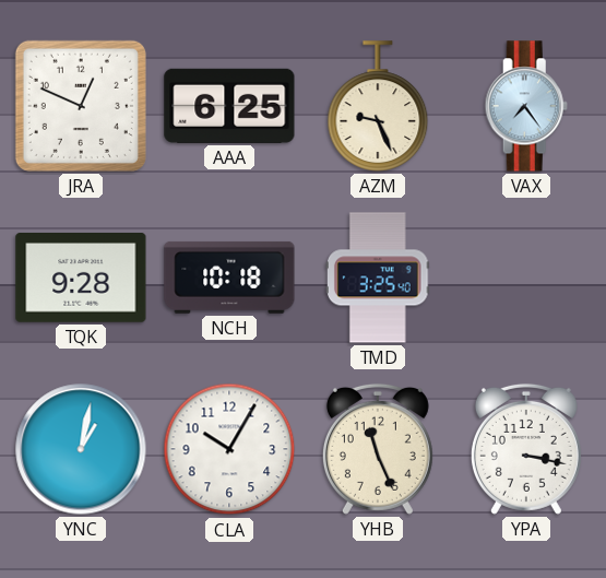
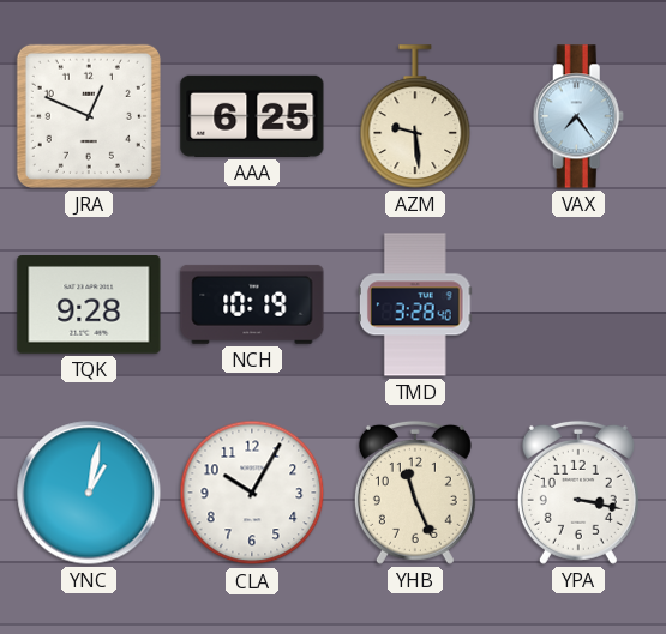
AZM: 9:26 -> 9:29
NCH: 10:18 -> 10:19
TMD: 3:25 -> 3:28
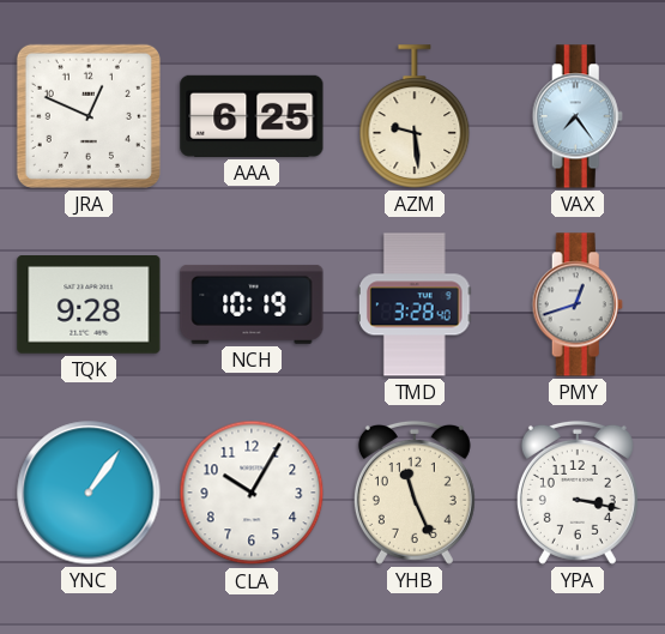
PMY: none -> 12:42
YNC: 1:02 -> 1:06
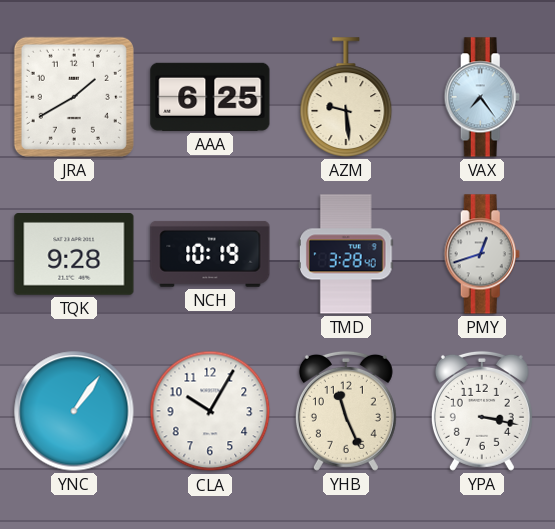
JRA: 12:49 -> 1:40
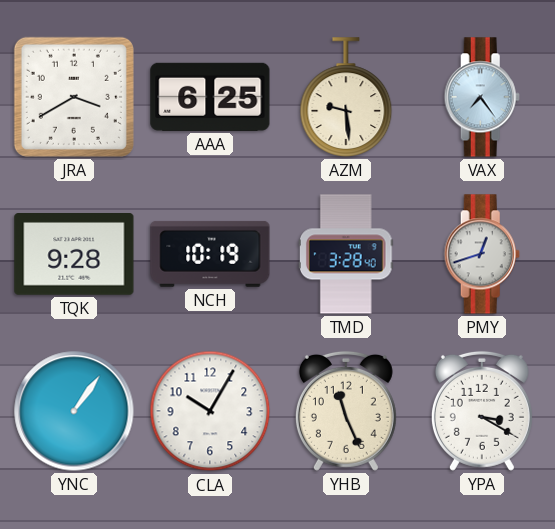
JRA: 1:40 -> 3:40
YPA: 3:17 -> 3:20
